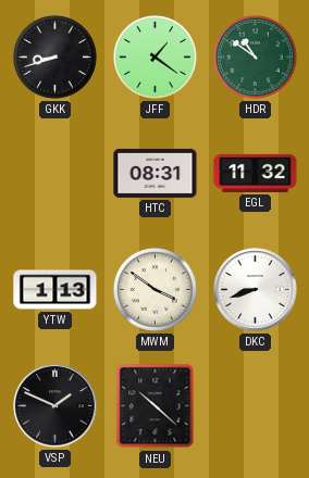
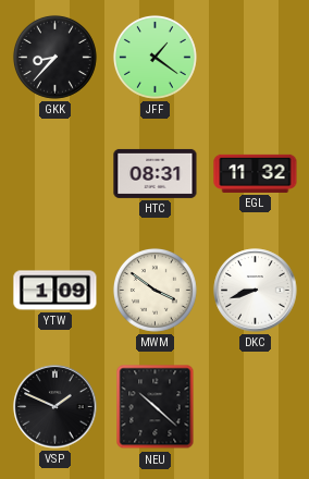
GKK: 8:42 -> 8:37
HDR: 10:51 -> none
YTW: 1:13 -> 1:09
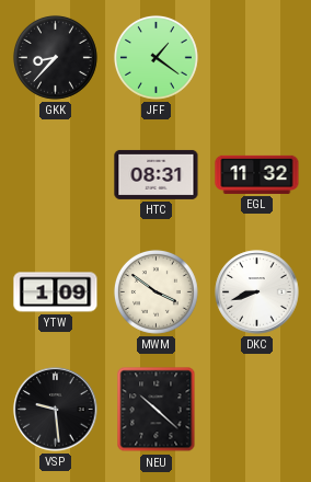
VSP: 1:49 -> 9:29
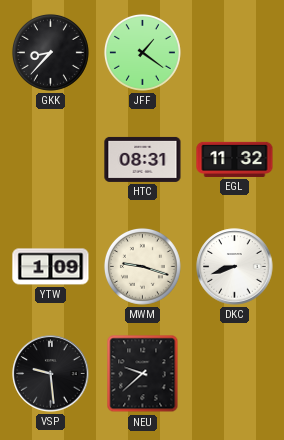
MWM: 3:51 -> 9:18
NEU: 10:22 -> 9:38
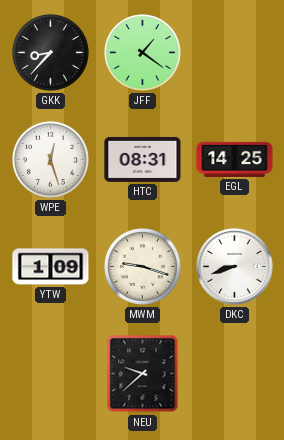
WPE: none -> 12:27
EGL: 11:32 -> 14:25
VSP: 9:29 -> none
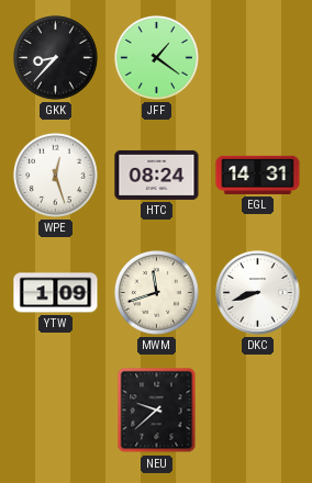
HTC: 08:31 -> 08:24
EGL: 14:25 -> 14:31
MWM: 9:18 -> 11:42
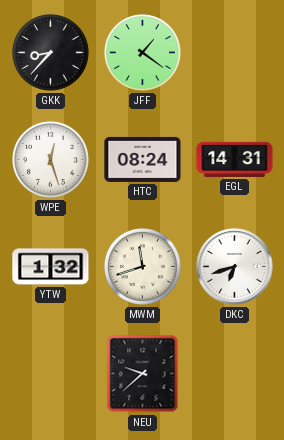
YTW: 1:09 -> 1:32
DKC: 8:42 -> 6:42
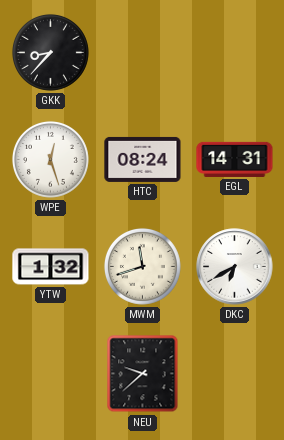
JFF: 1:21 -> none
DKC: 6:42 -> 6:40
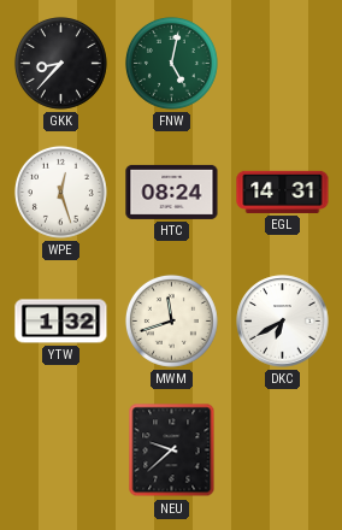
FNW: none -> 5:02
